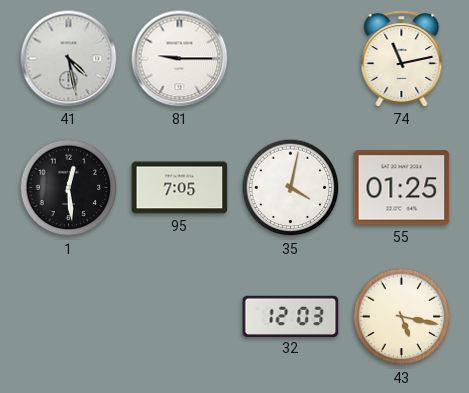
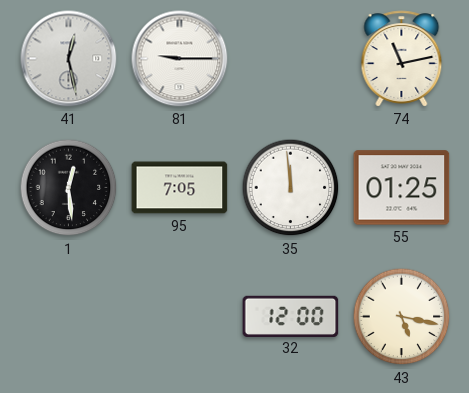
41: 4:28 -> 12:28
35: 4:02 -> 11:59
32: 12:03 -> 12:00
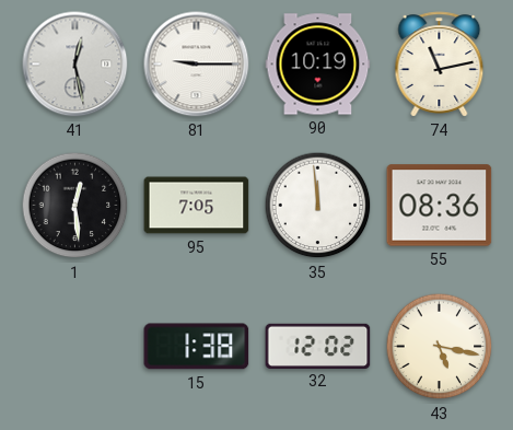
90: none -> 10:19
55: 01:25 -> 08:36
15: none -> 1:38
32: 12:00 -> 12:02
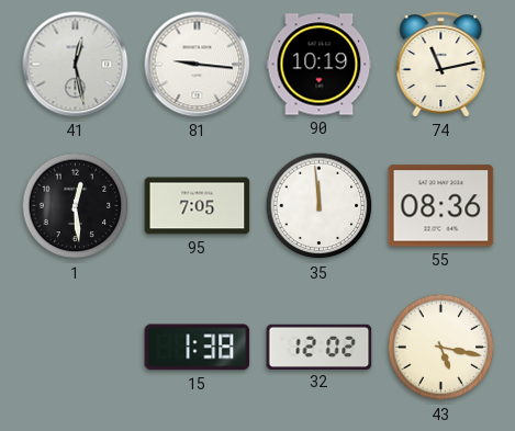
81: 9:15 -> 9:16
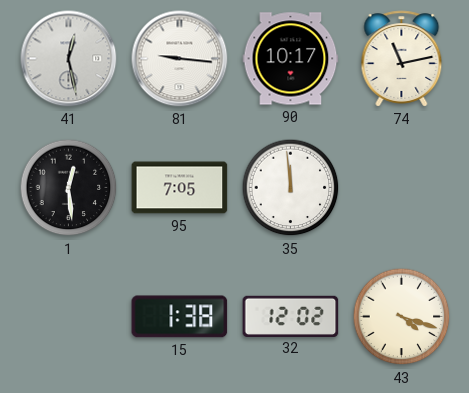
90: 10:19 -> 10:17
55: 08:36 -> none
43: 5:17 -> 4:18
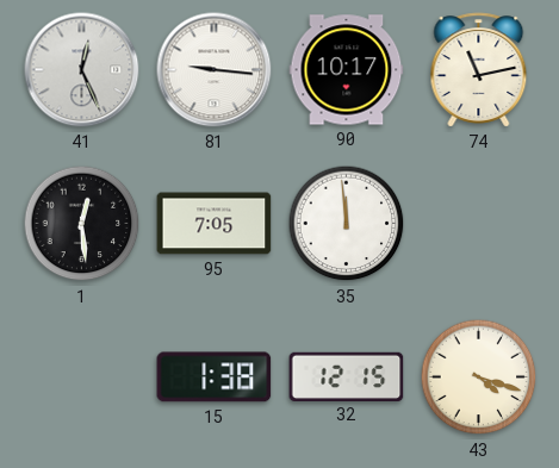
41: 12:28 -> 12:26
32: 12:02 -> 12:15
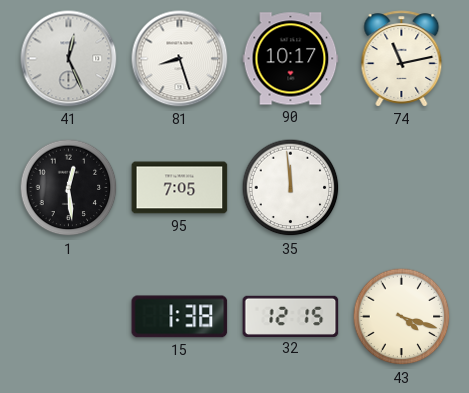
81: 9:16 -> 8:27
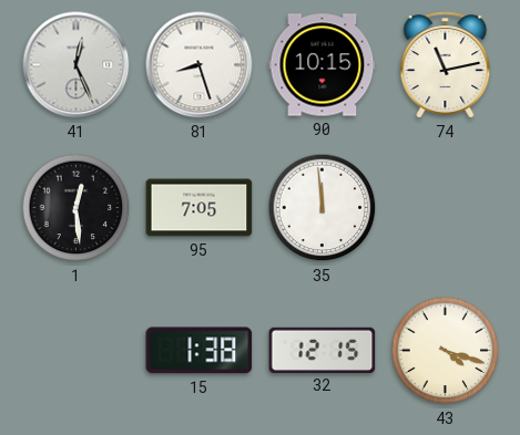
90: 10:17 -> 10:15
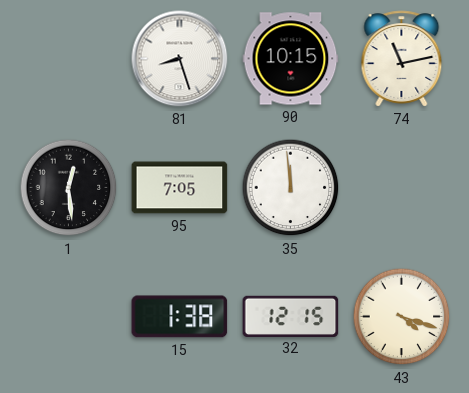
41: 12:26 -> none
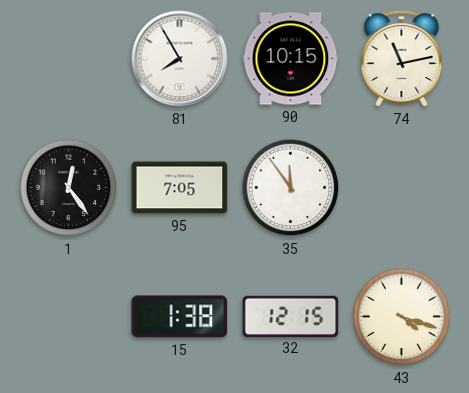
81: 8:27 -> 7:55
1: 12:29 -> 12:24
35: 11:59 -> 11:54
